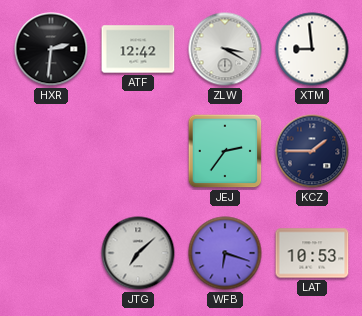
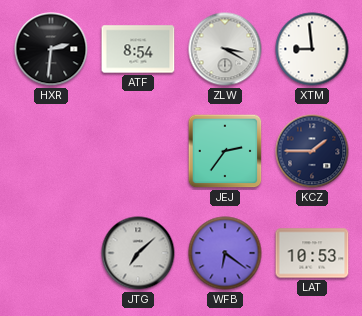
ATF: 12:42 -> 8:54
WFB: 6:18 -> 6:21
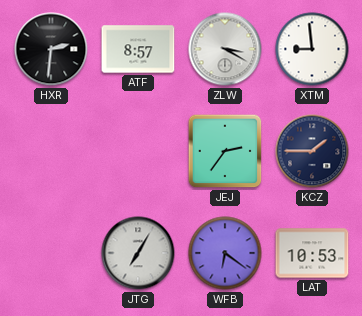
ATF: 8:54 -> 8:57
JTG: 7:08 -> 7:05
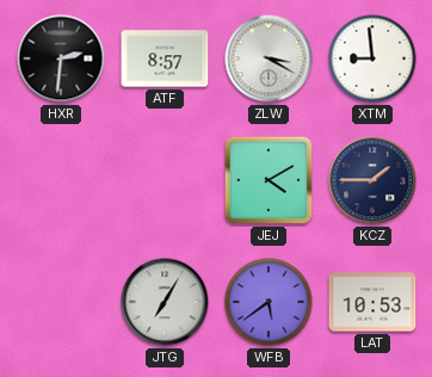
JEJ: 2:36 -> 4:10
WFB: 6:21 -> 5:39
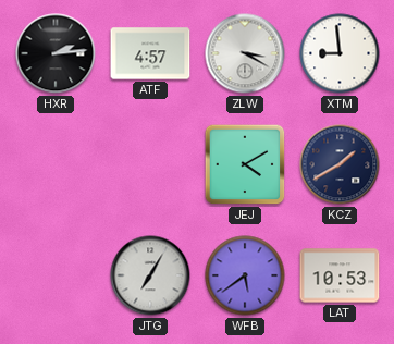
HXR: 2:31 -> 2:14
ATF: 8:57 -> 4:57
KCZ: 1:45 -> 1:40
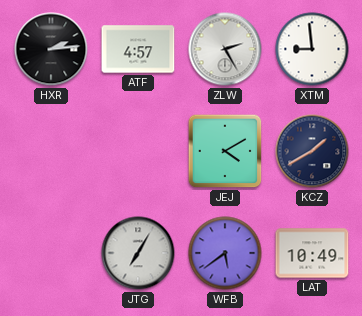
ZLW: 3:20 -> 2:25
LAT: 10:53 -> 10:49
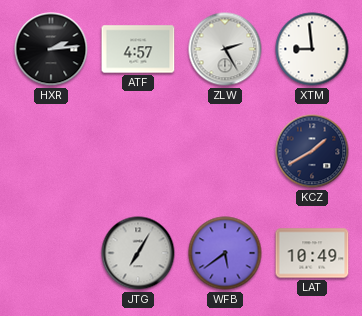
JEJ: 4:10 -> none
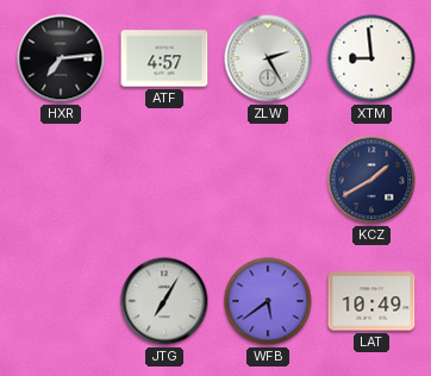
HXR: 2:14 -> 7:14
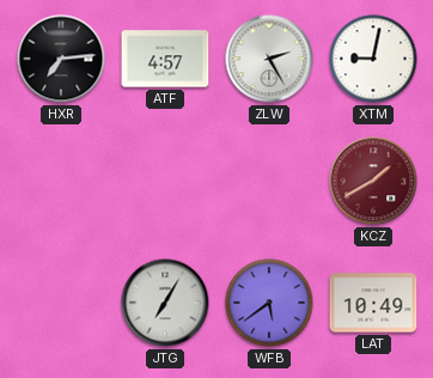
XTM: 8:59 -> 9:02
KCZ dial: navy -> burgundy
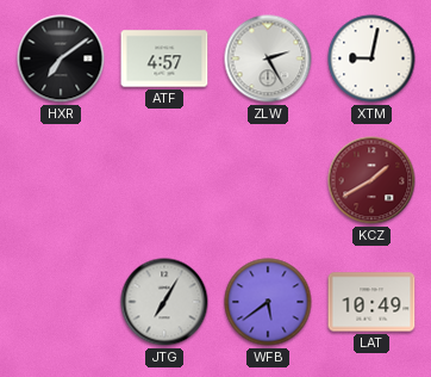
HXR: 7:14 -> 7:09
